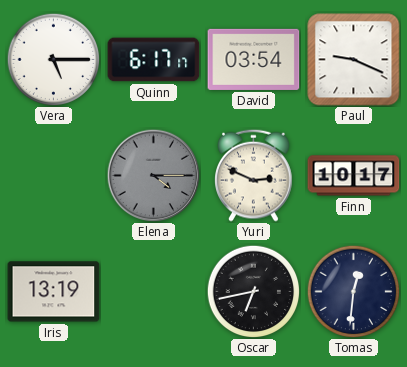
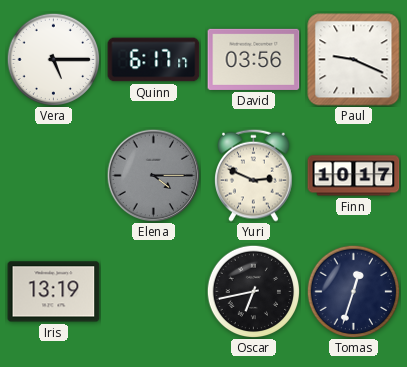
David: 03:54 -> 03:56
Tomas: 12:31 -> 12:33
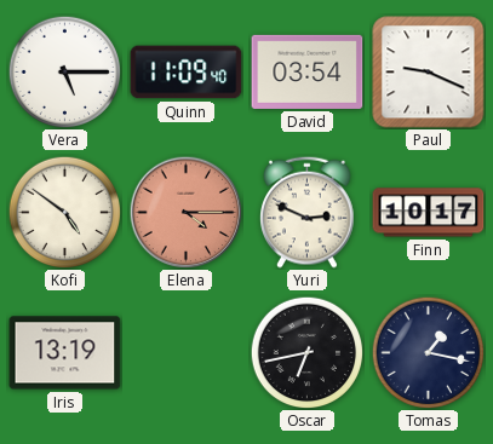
Quinn: 6:17 -> 11:09
David: 03:56 -> 03:54
Kofi: none -> 4:51
Elena dial: grey -> salmon
Tomas: 12:33 -> 1:17
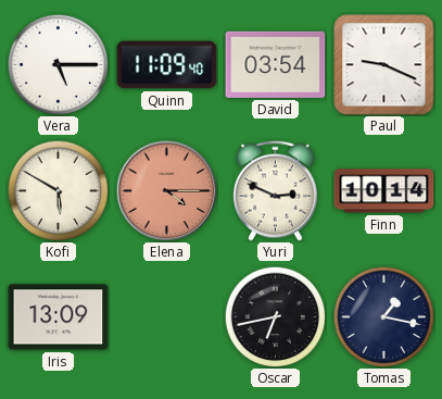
Kofi: 4:51 -> 5:50
Finn: 10:17 -> 10:14
Iris: 13:19 -> 13:09
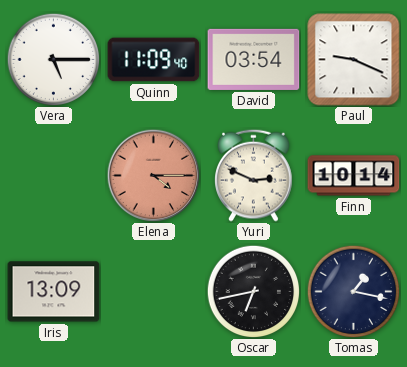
Kofi: 5:50 -> none
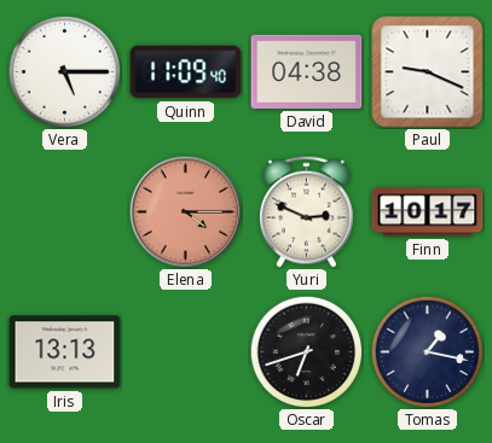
David: 03:54 -> 04:38
Finn: 10:14 -> 10:17
Iris: 13:09 -> 13:13
Oscar: 6:43 -> 6:42
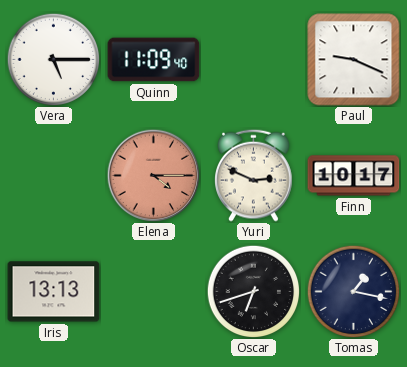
David: 04:38 -> none
